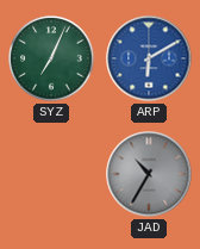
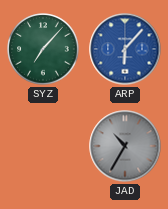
SYZ: 7:04 -> 7:07
ARP: 6:10 -> 6:07
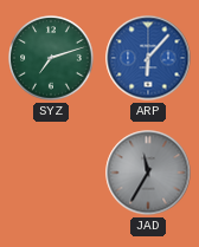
SYZ: 7:07 -> 7:12
JAD: 10:35 -> 11:35
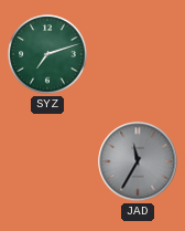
ARP: 6:07 -> none
